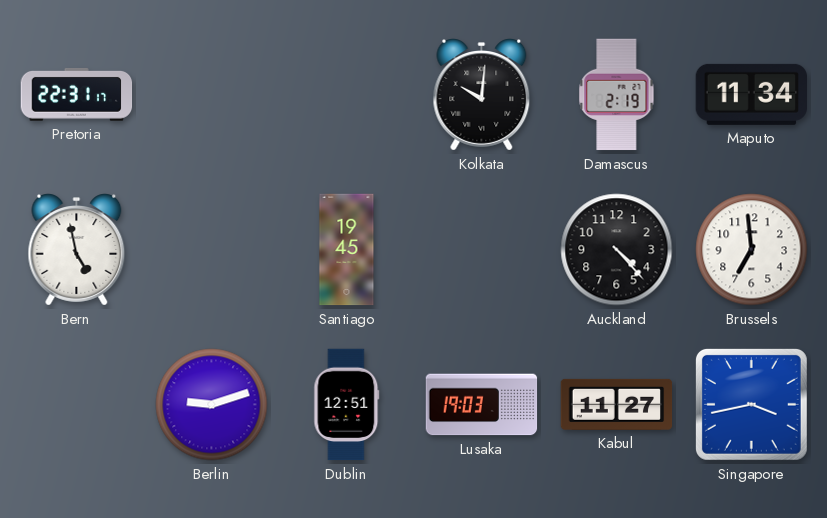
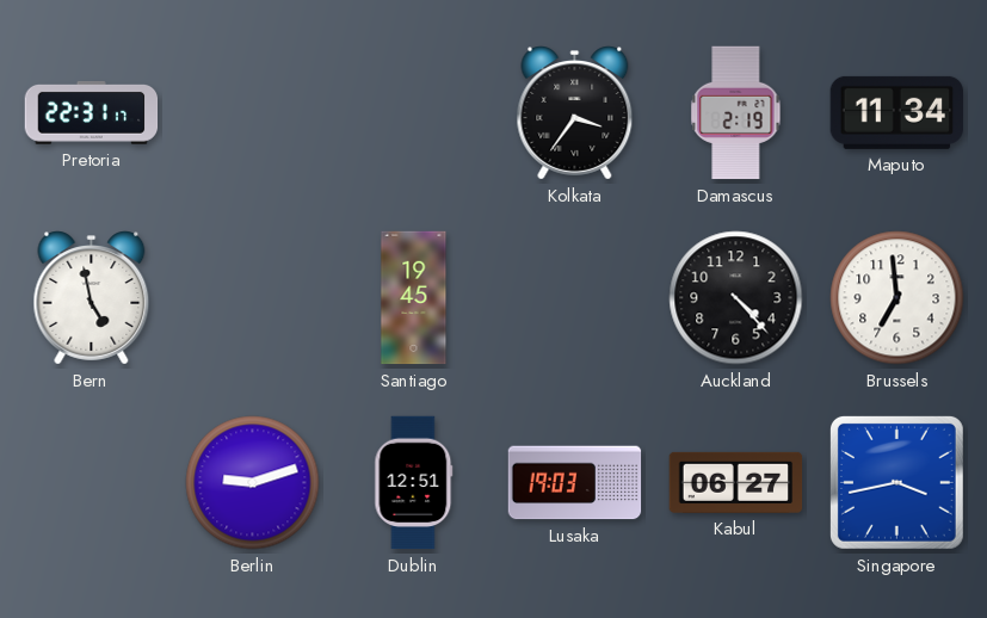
Kolkata: 10:01 -> 3:36
Kabul: 11:27 -> 06:27
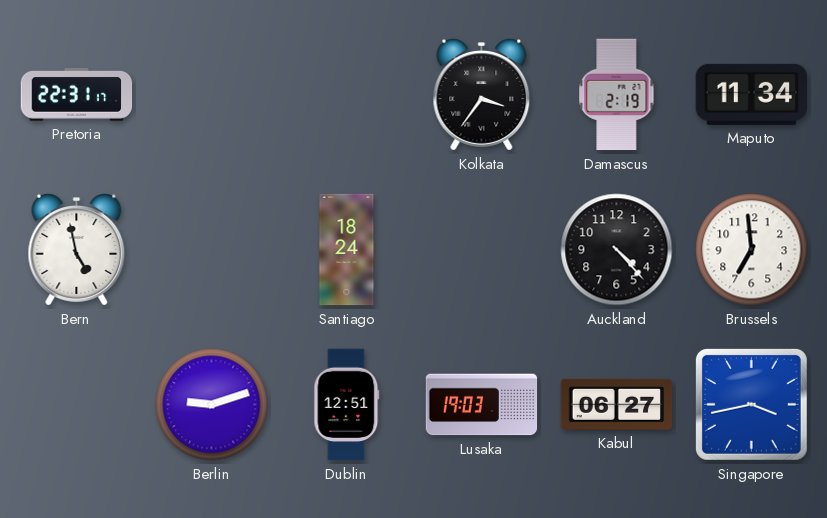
Santiago: 19:45 -> 18:24
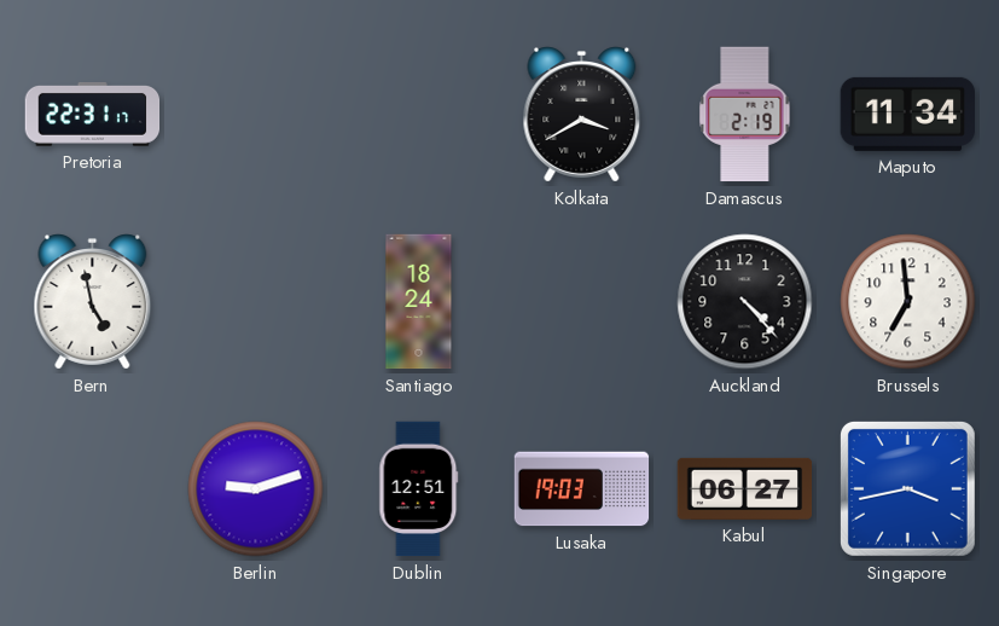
Kolkata: 3:36 -> 3:40
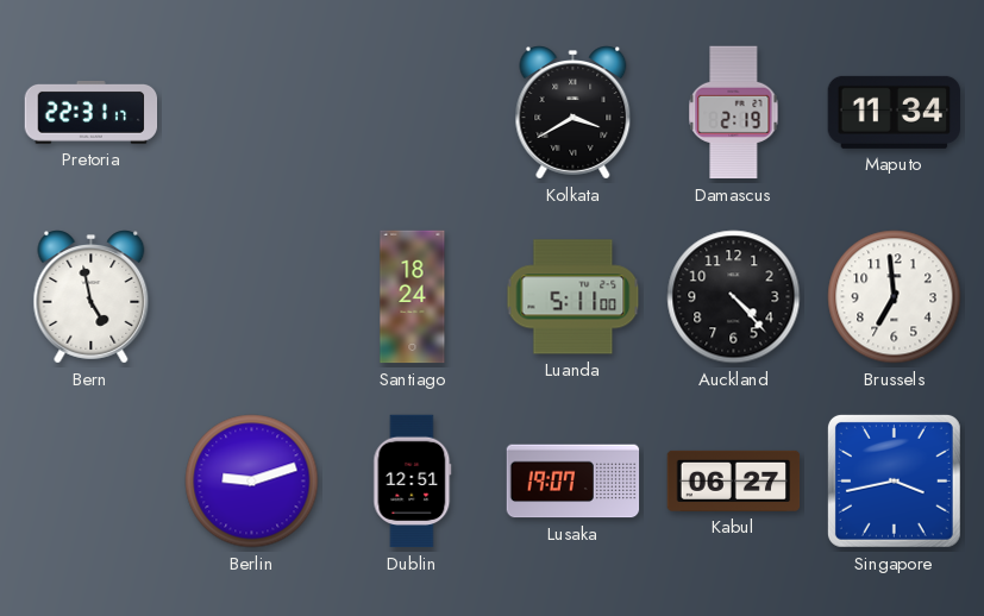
Luanda: none -> 5:11
Lusaka: 19:03 -> 19:07
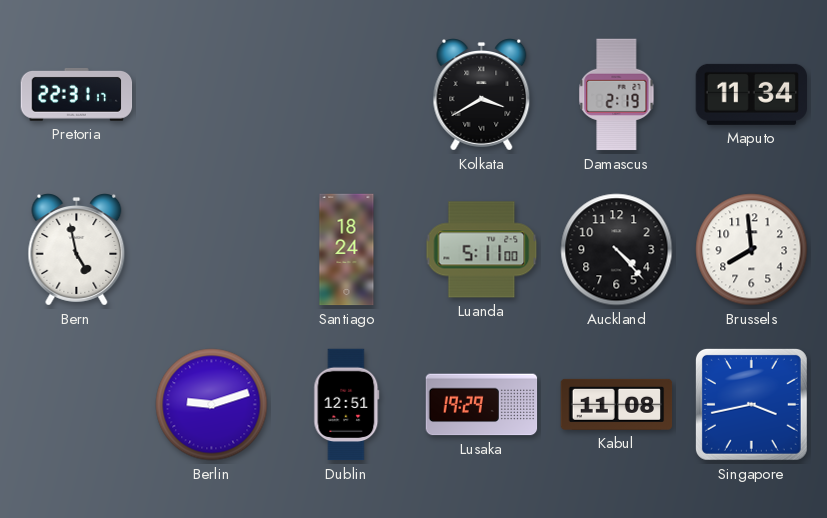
Brussels: 6:59 -> 7:59
Lusaka: 19:07 -> 19:29
Kabul: 06:27 -> 11:08
